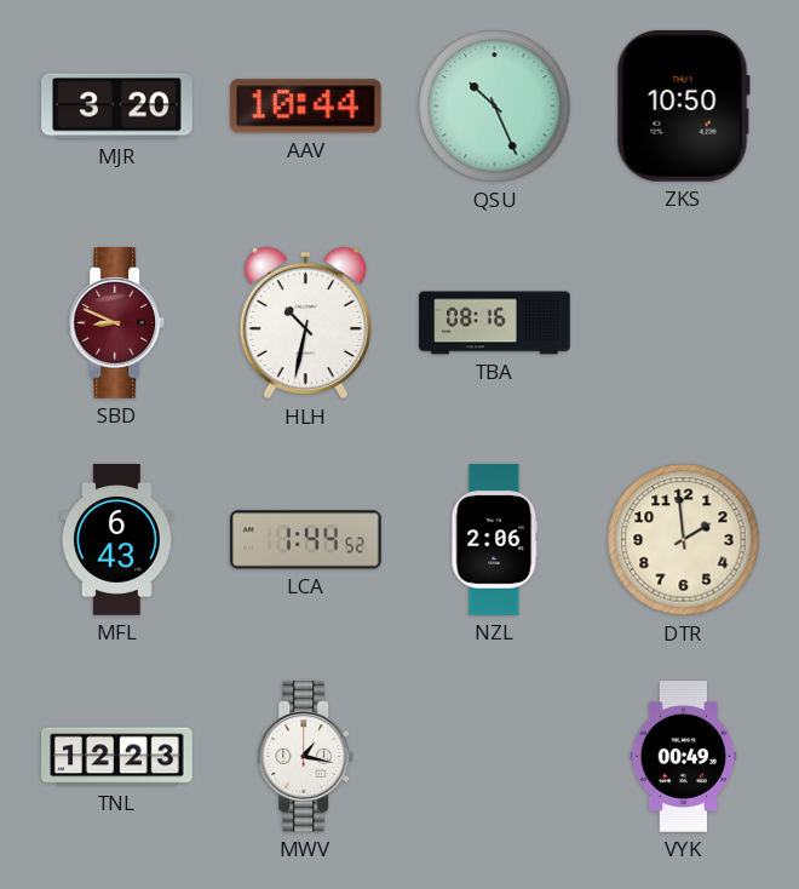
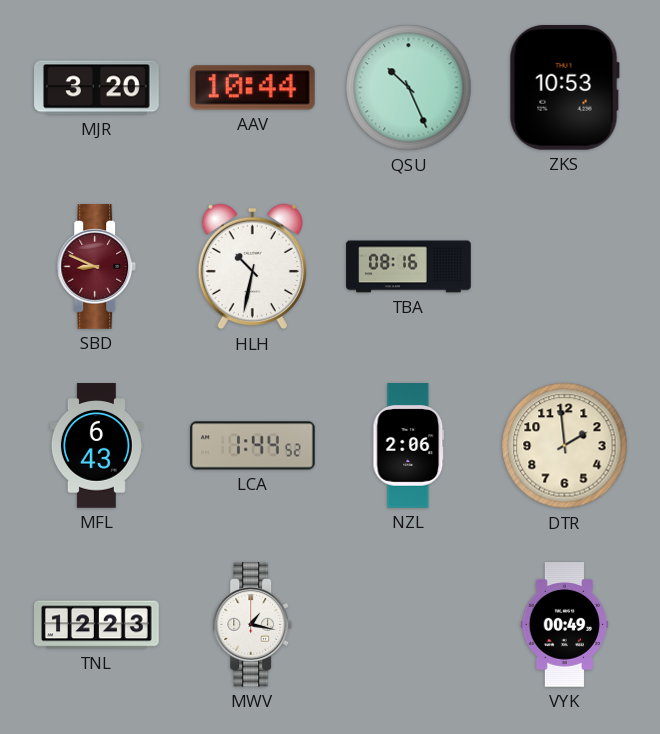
ZKS: 10:50 -> 10:53
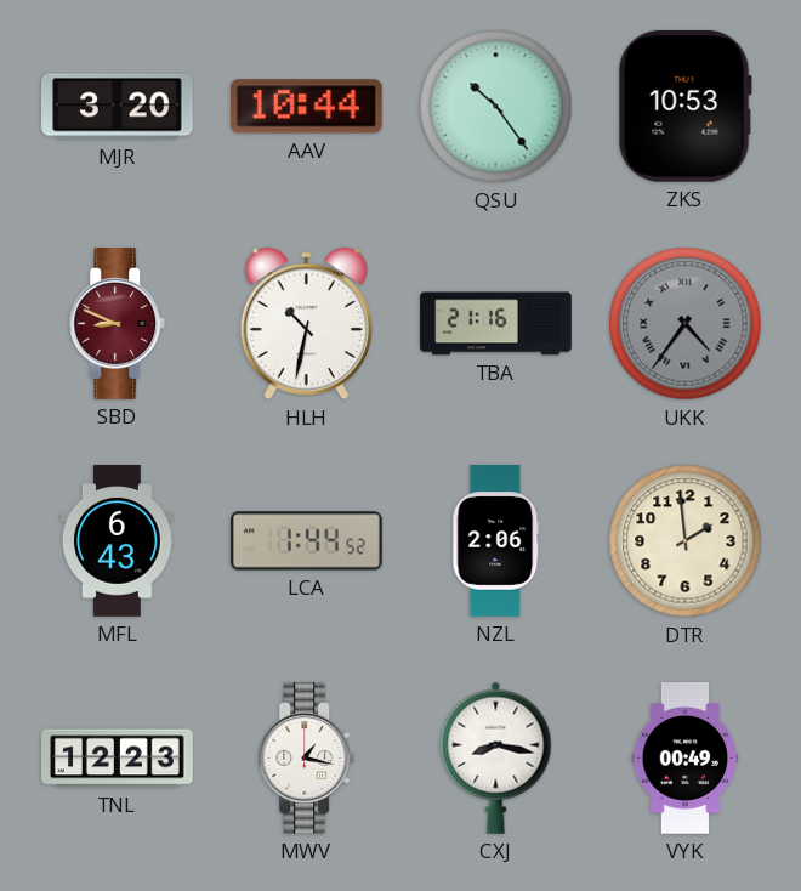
QSU: 10:26 -> 10:24
TBA: 08:16 -> 21:16
UKK: none -> 4:36
CXJ: none -> 8:17
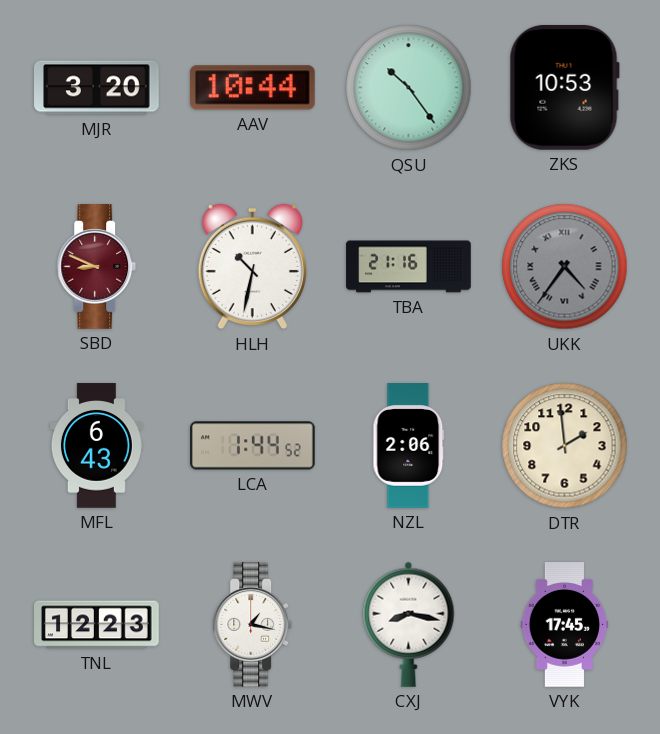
VYK: 00:49 -> 17:45
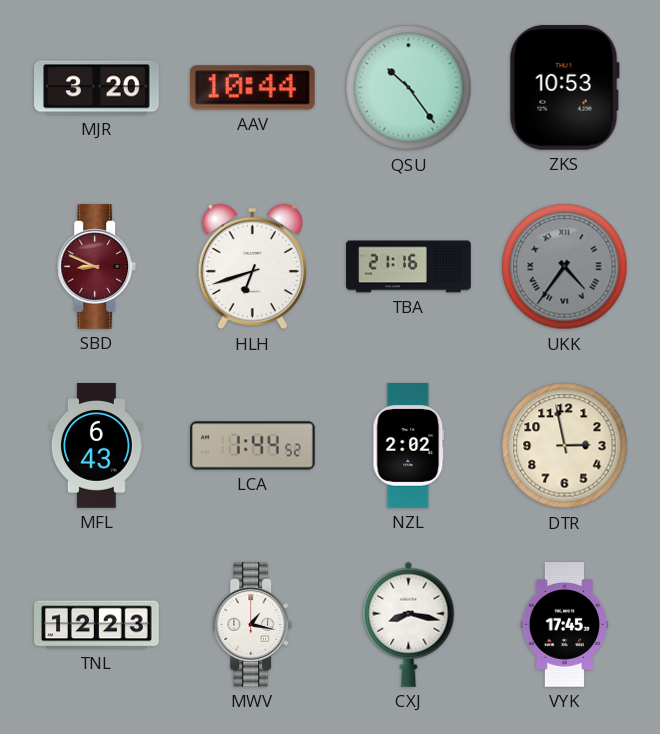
HLH: 10:32 -> 6:42
NZL: 2:06 -> 2:02
DTR: 1:59 -> 2:58
